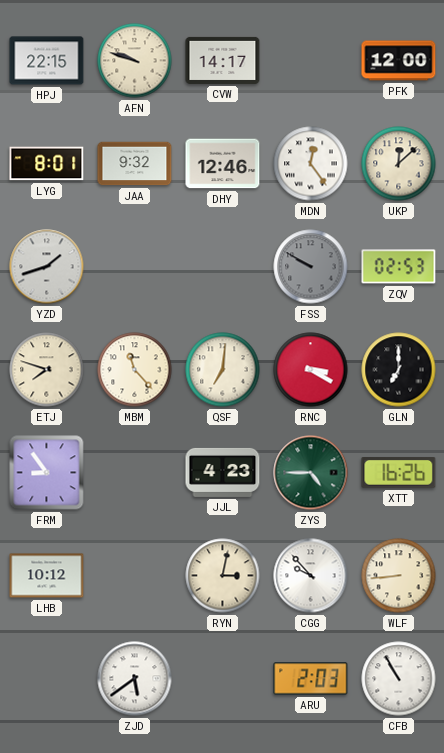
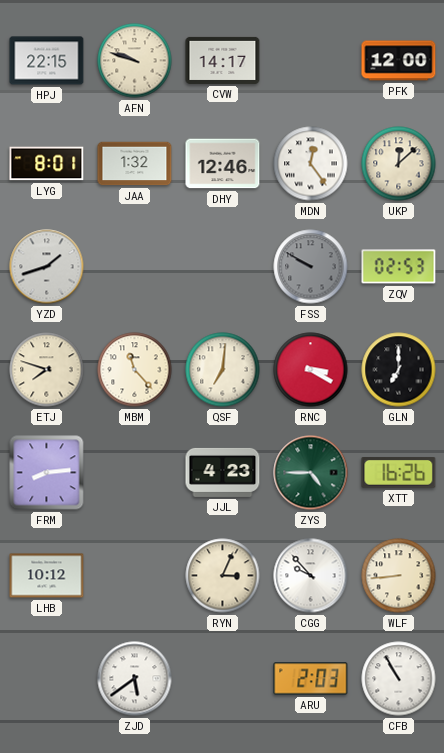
JAA: 9:32 -> 1:32
FRM: 8:54 -> 8:14
RYN: 3:02 -> 3:04
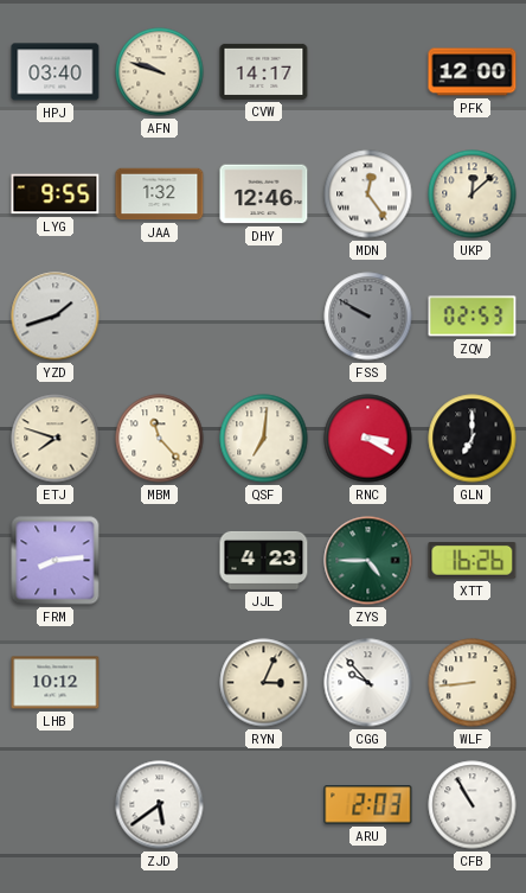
HPJ: 22:15 -> 03:40
LYG: 8:01 -> 9:55
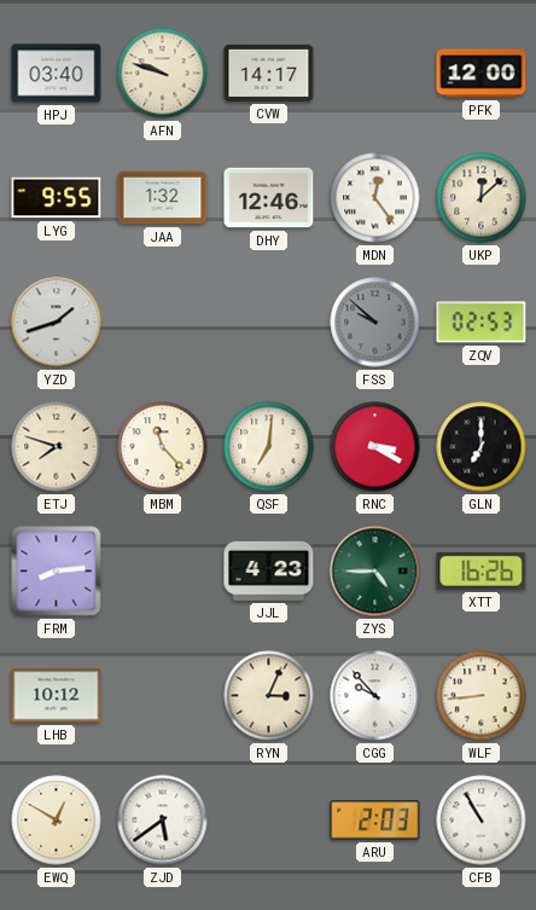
FSS: 9:50 -> 9:52
EWQ: none -> 12:50
